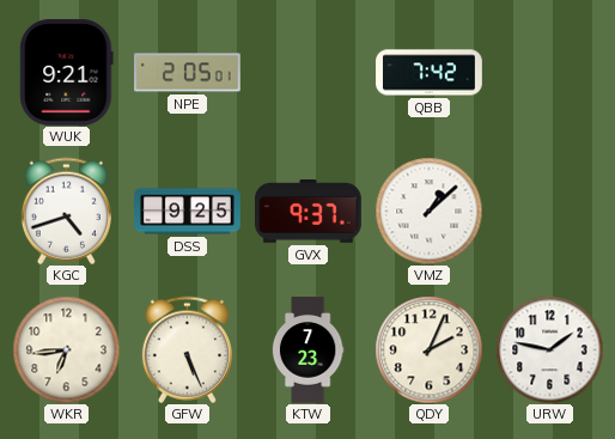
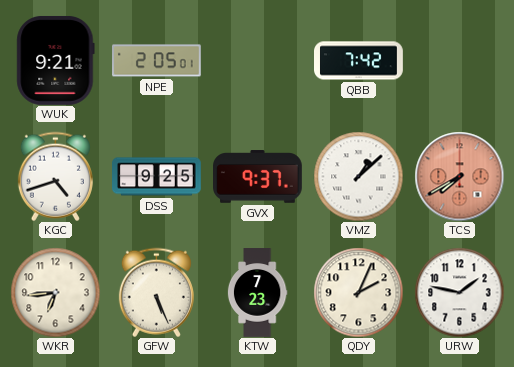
TCS: none -> 7:40
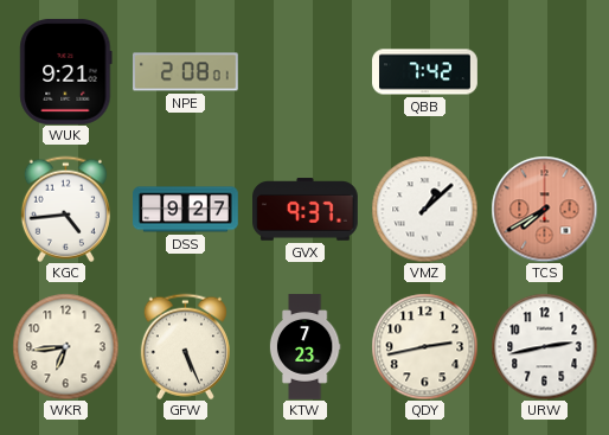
NPE: 2:05 -> 2:08
KGC: 4:42 -> 4:44
DSS: 9:25 -> 9:27
QDY: 2:04 -> 2:43
URW: 1:47 -> 2:43
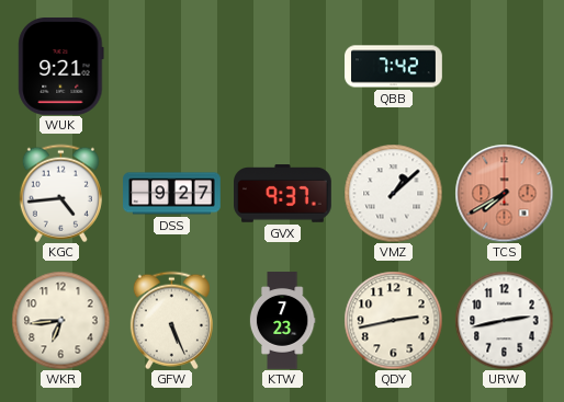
NPE: 2:08 -> none
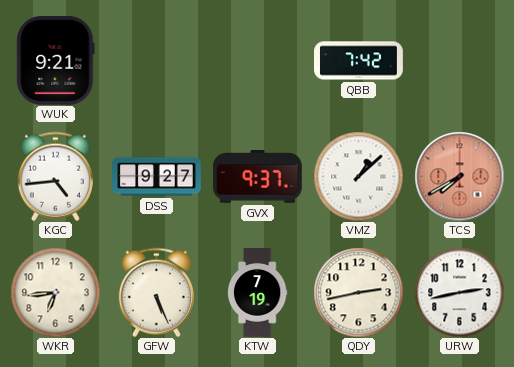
KTW: 7:23 -> 7:19
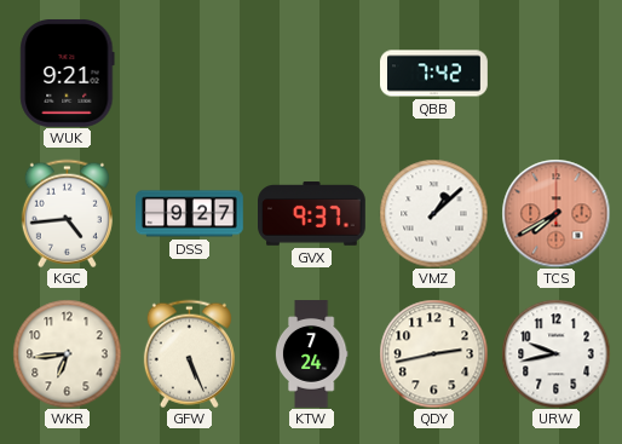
KTW: 7:19 -> 7:24
URW: 2:43 -> 9:43
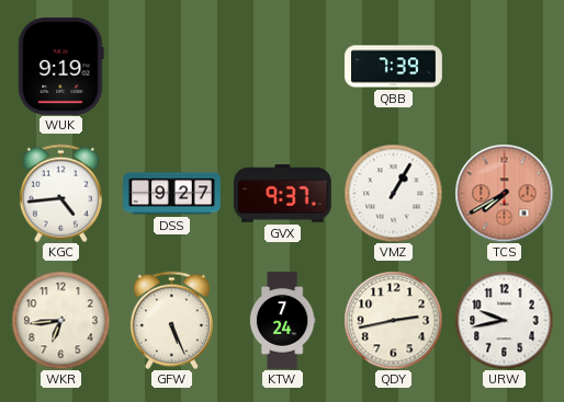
WUK: 9:21 -> 9:19
QBB: 7:42 -> 7:39
VMZ: 1:08 -> 1:05
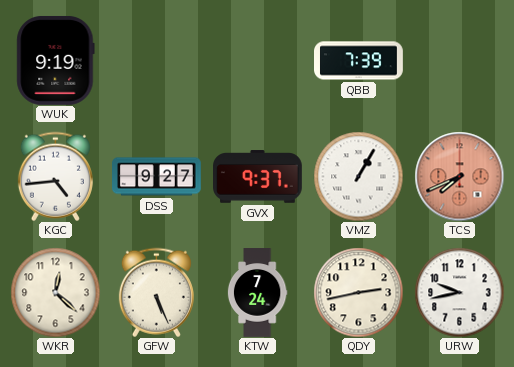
TCS: 7:40 -> 7:41
WKR: 6:44 -> 12:22
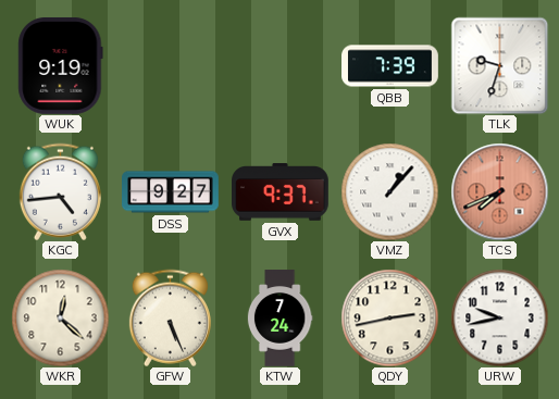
TLK: none -> 9:33
VMZ: 1:05 -> 1:07
